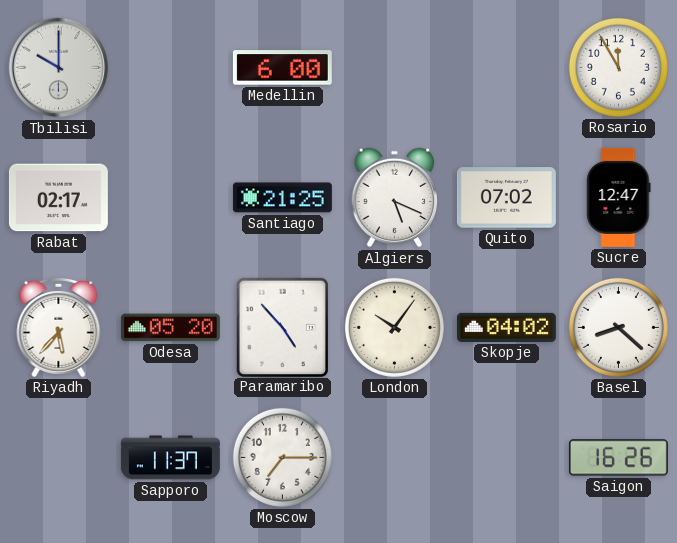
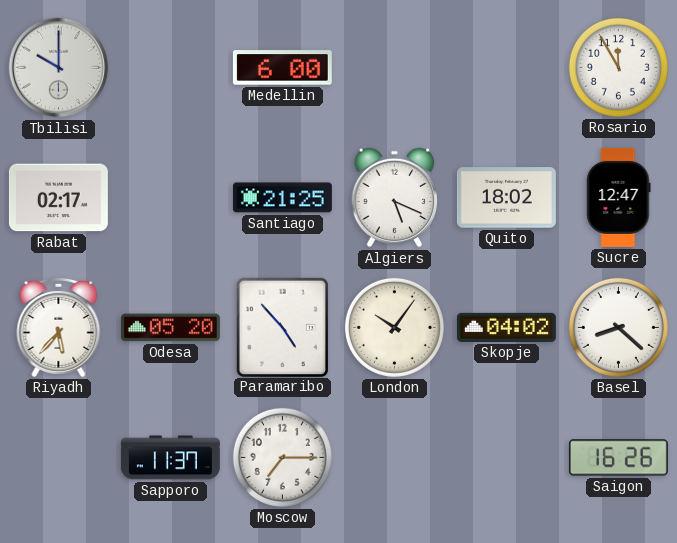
Quito: 07:02 -> 18:02
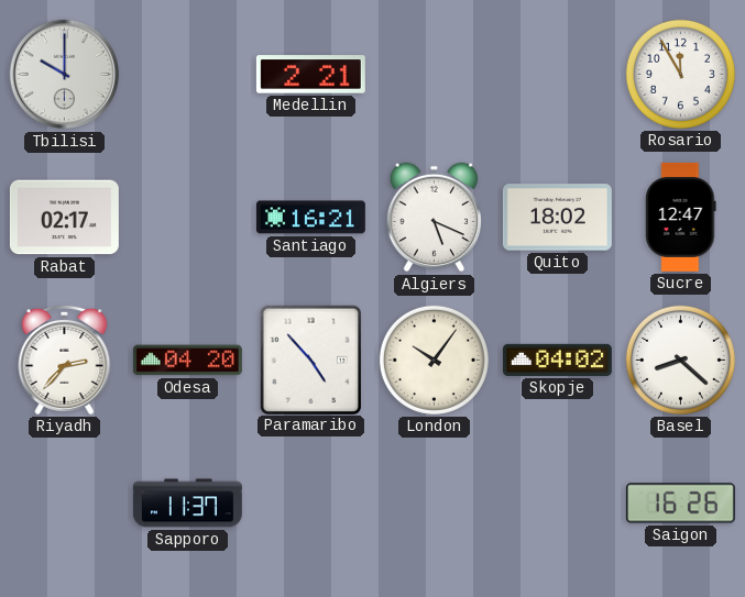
Medellin: 6:00 -> 2:21
Santiago: 21:25 -> 16:21
Riyadh: 5:37 -> 2:37
Odesa: 05:20 -> 04:20
Moscow: 7:15 -> none
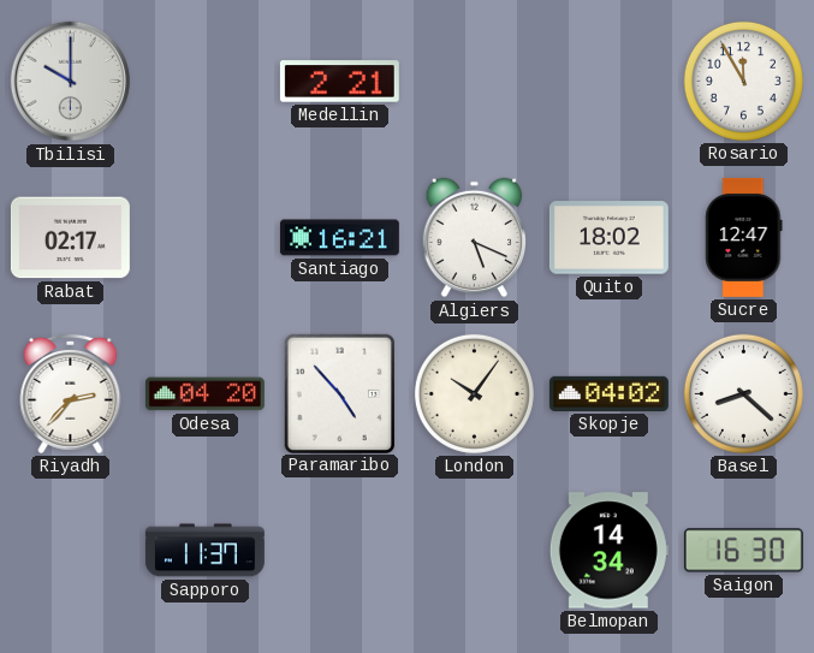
Belmopan: none -> 14:34
Saigon: 16:26 -> 16:30
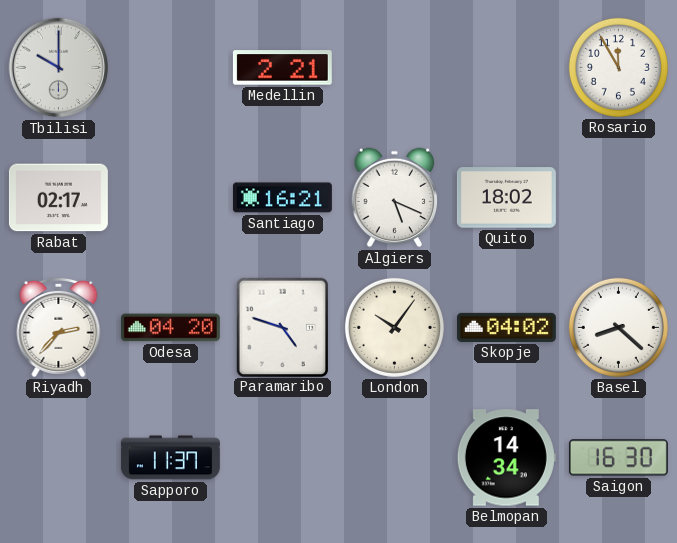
Sucre: 12:47 -> none
Paramaribo: 4:53 -> 4:48
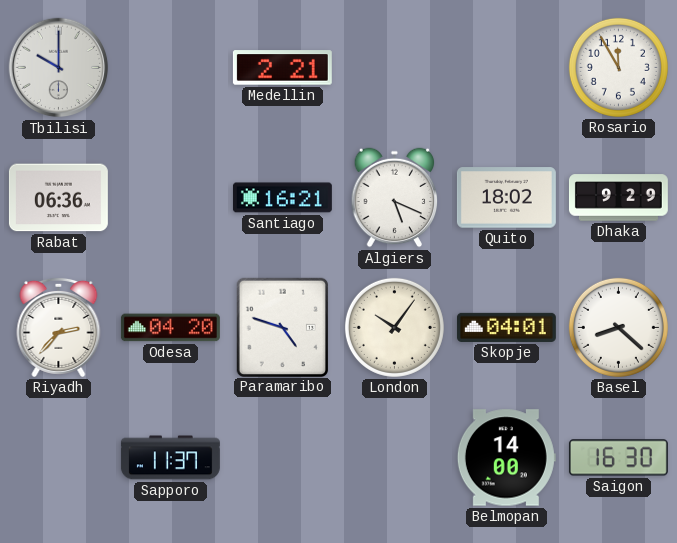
Rabat: 02:17 -> 06:36
Dhaka: none -> 9:29
Skopje: 04:02 -> 04:01
Belmopan: 14:34 -> 14:00
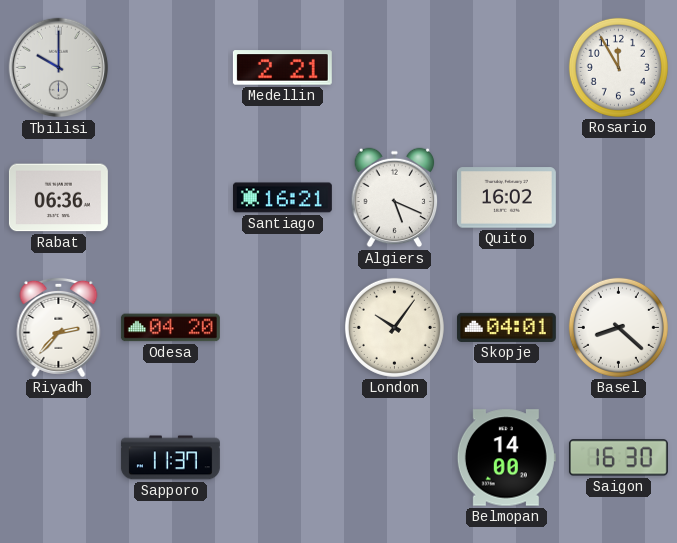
Quito: 18:02 -> 16:02
Dhaka: 9:29 -> none
Paramaribo: 4:48 -> none
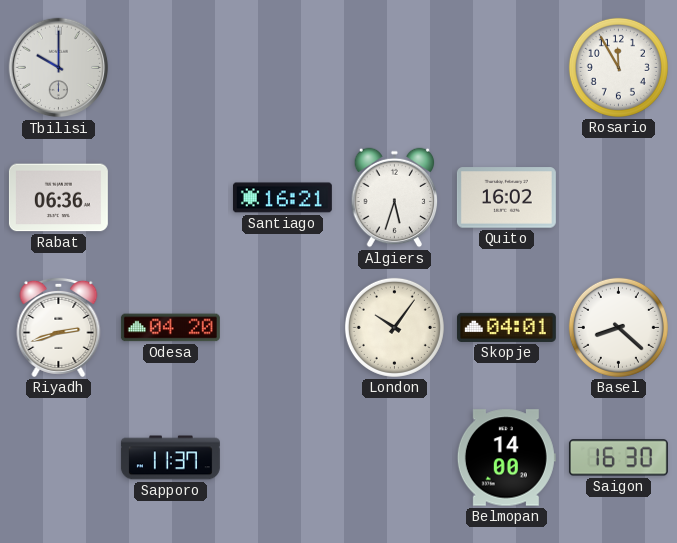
Medellin: 2:21 -> none
Algiers: 5:19 -> 5:33
Riyadh: 2:37 -> 2:42
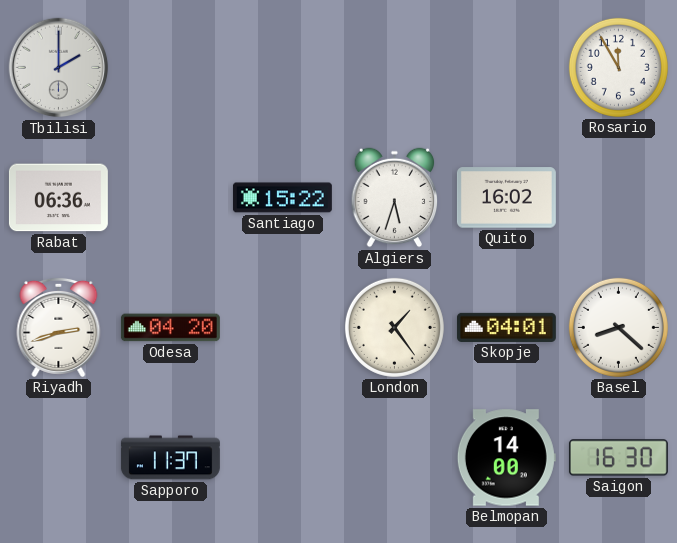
Tbilisi: 10:00 -> 2:00
Santiago: 16:21 -> 15:22
London: 10:06 -> 1:24
